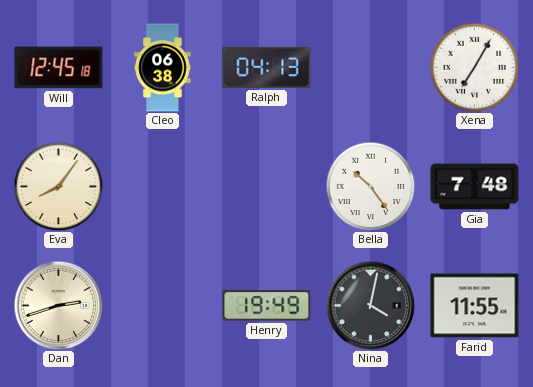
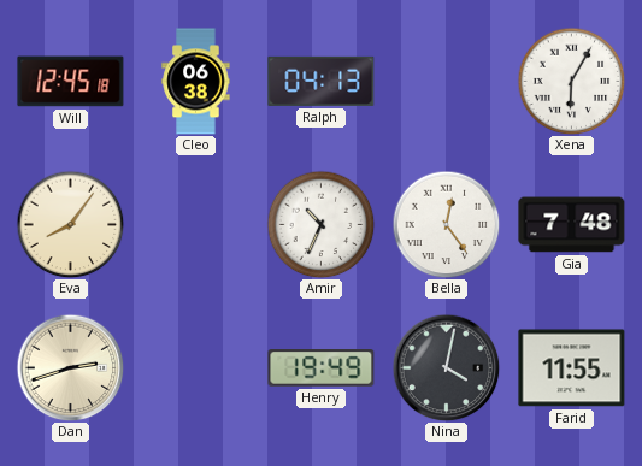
Xena: 7:05 -> 6:05
Amir: none -> 10:34
Bella: 10:24 -> 12:24
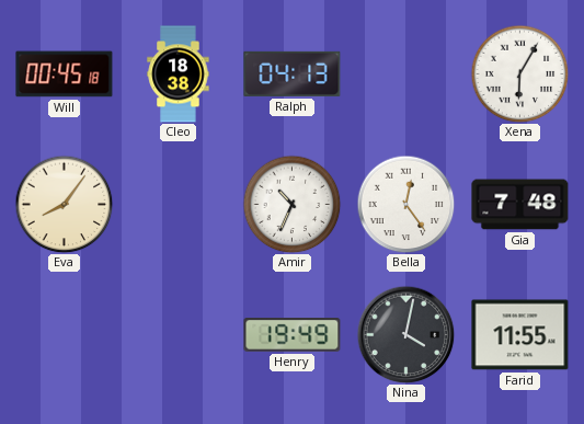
Will: 12:45 -> 00:45
Cleo: 06:38 -> 18:38
Dan: 2:42 -> none
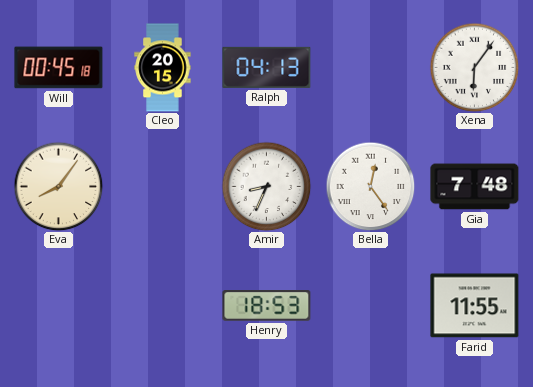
Cleo: 18:38 -> 20:15
Xena: 6:05 -> 6:06
Amir: 10:34 -> 8:34
Henry: 19:49 -> 18:53
Nina: 4:02 -> none
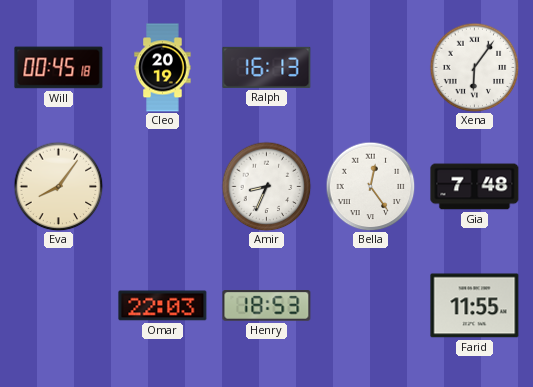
Cleo: 20:15 -> 20:19
Ralph: 04:13 -> 16:13
Omar: none -> 22:03
